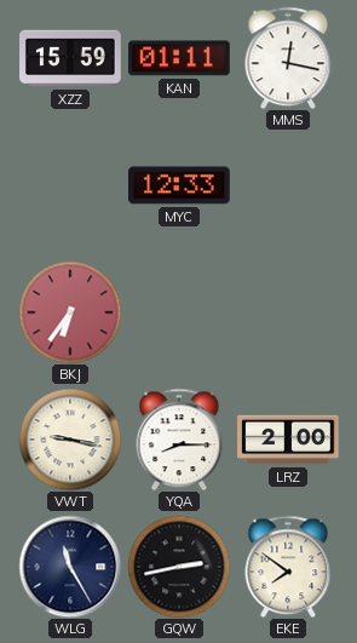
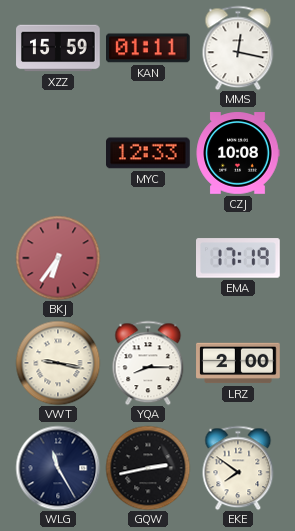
CZJ: none -> 10:08
EMA: none -> 17:19
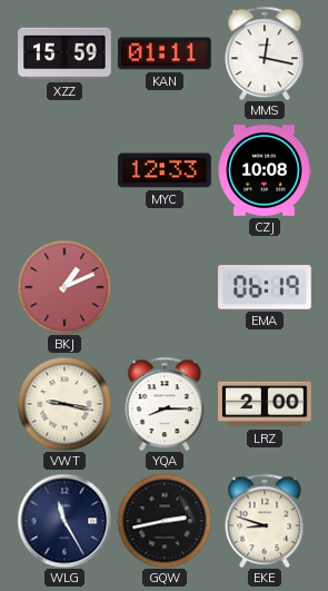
BKJ: 6:36 -> 1:11
EMA: 17:19 -> 06:19
EKE: 7:51 -> 8:48
